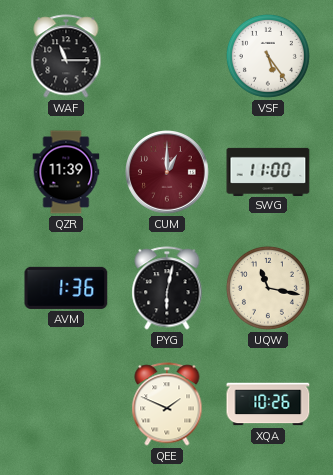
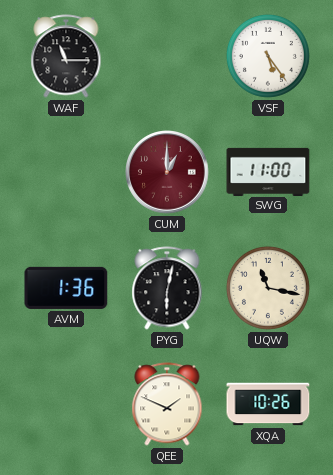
QZR: 11:39 -> none
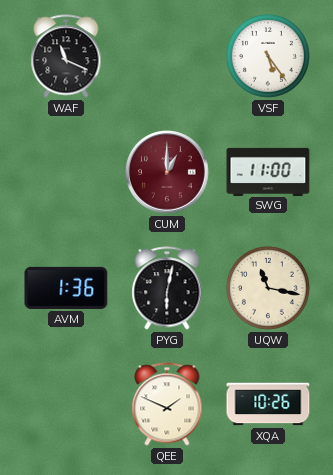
WAF: 11:15 -> 11:19
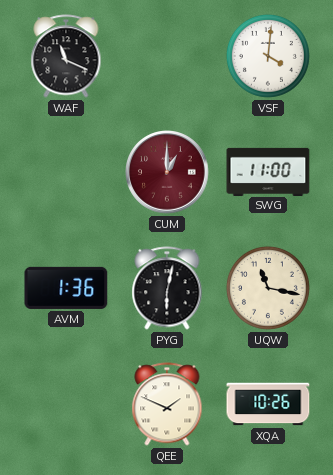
VSF: 5:24 -> 4:01
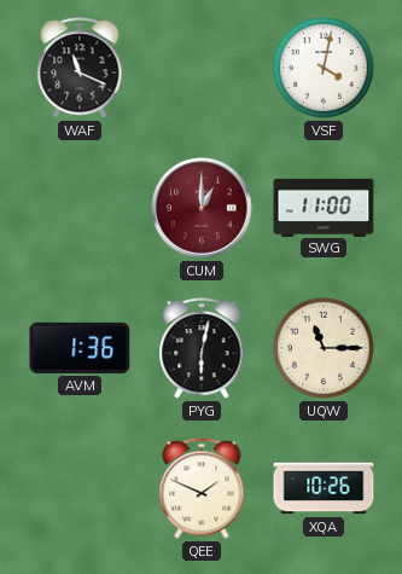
VSF: 4:01 -> 4:02
UQW: 11:17 -> 11:15
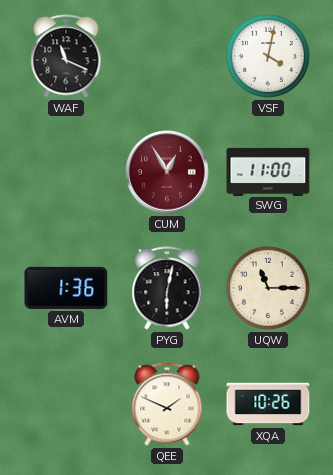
CUM: 1:00 -> 12:55
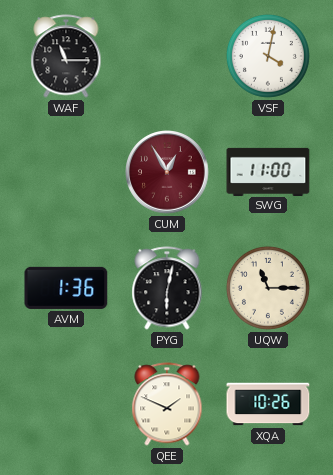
WAF: 11:19 -> 11:15
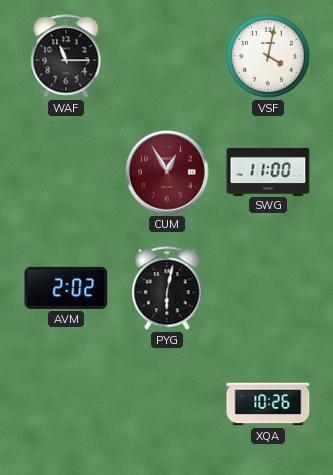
AVM: 1:36 -> 2:02
UQW: 11:15 -> none
QEE: 1:49 -> none
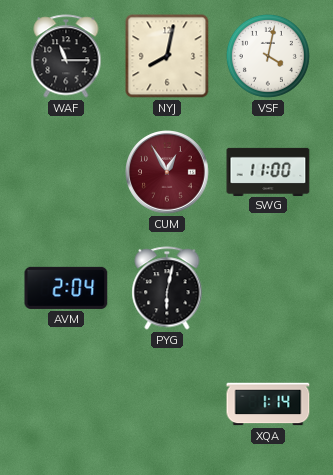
NYJ: none -> 8:02
AVM: 2:02 -> 2:04
XQA: 10:26 -> 1:14
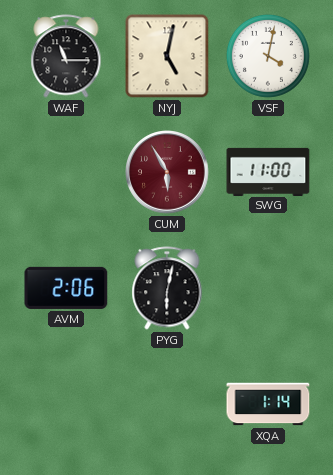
NYJ: 8:02 -> 5:02
CUM: 12:55 -> 5:55
AVM: 2:04 -> 2:06
